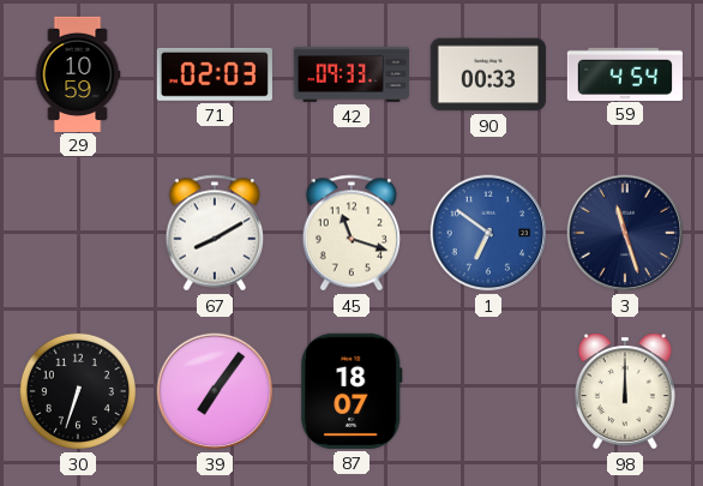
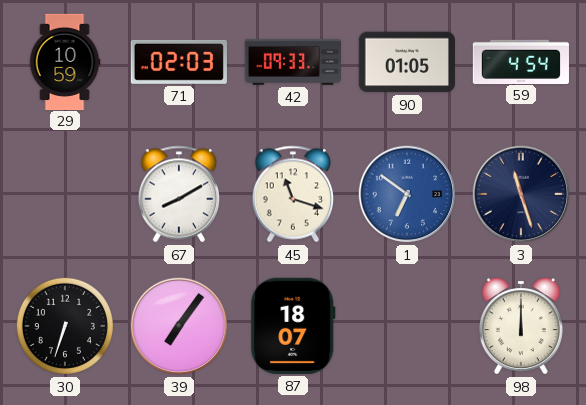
90: 00:33 -> 01:05
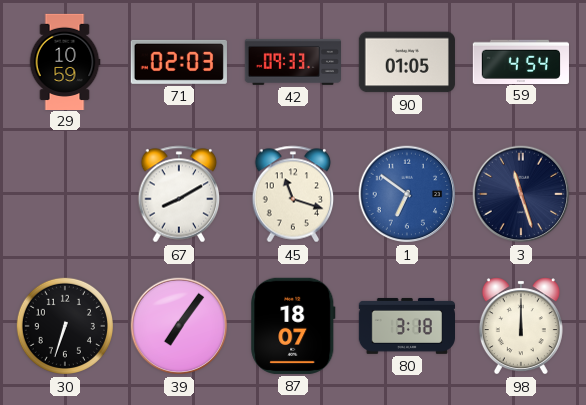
80: none -> 3:18
